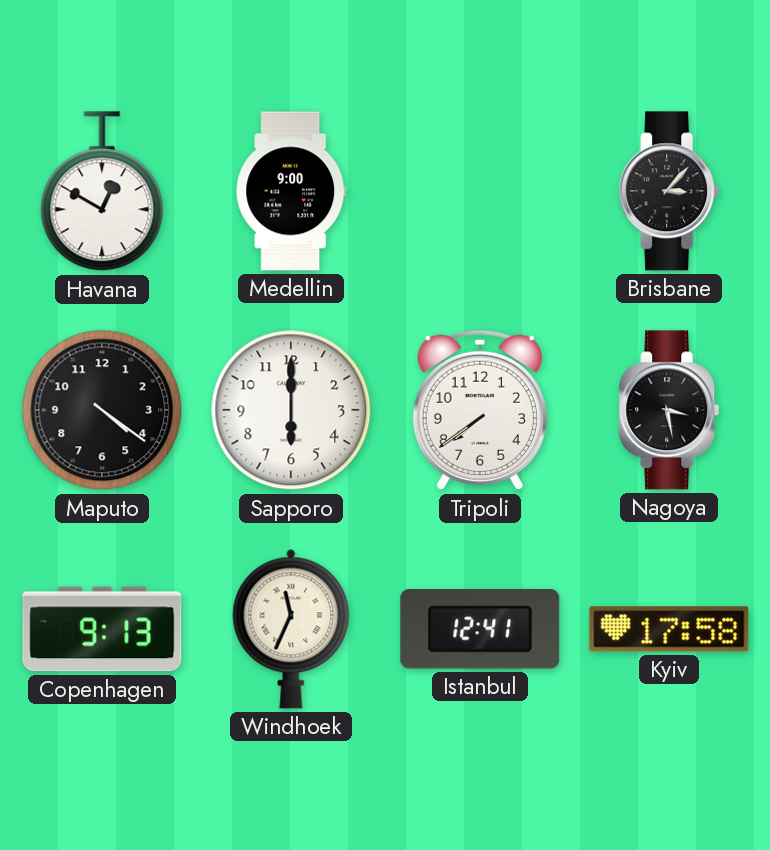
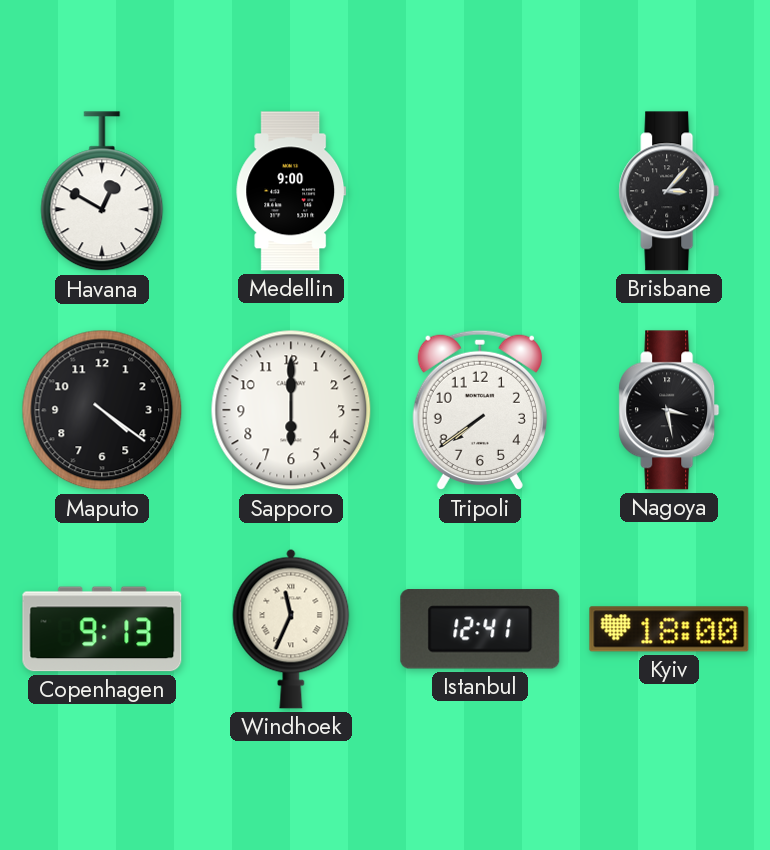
Kyiv: 17:58 -> 18:00
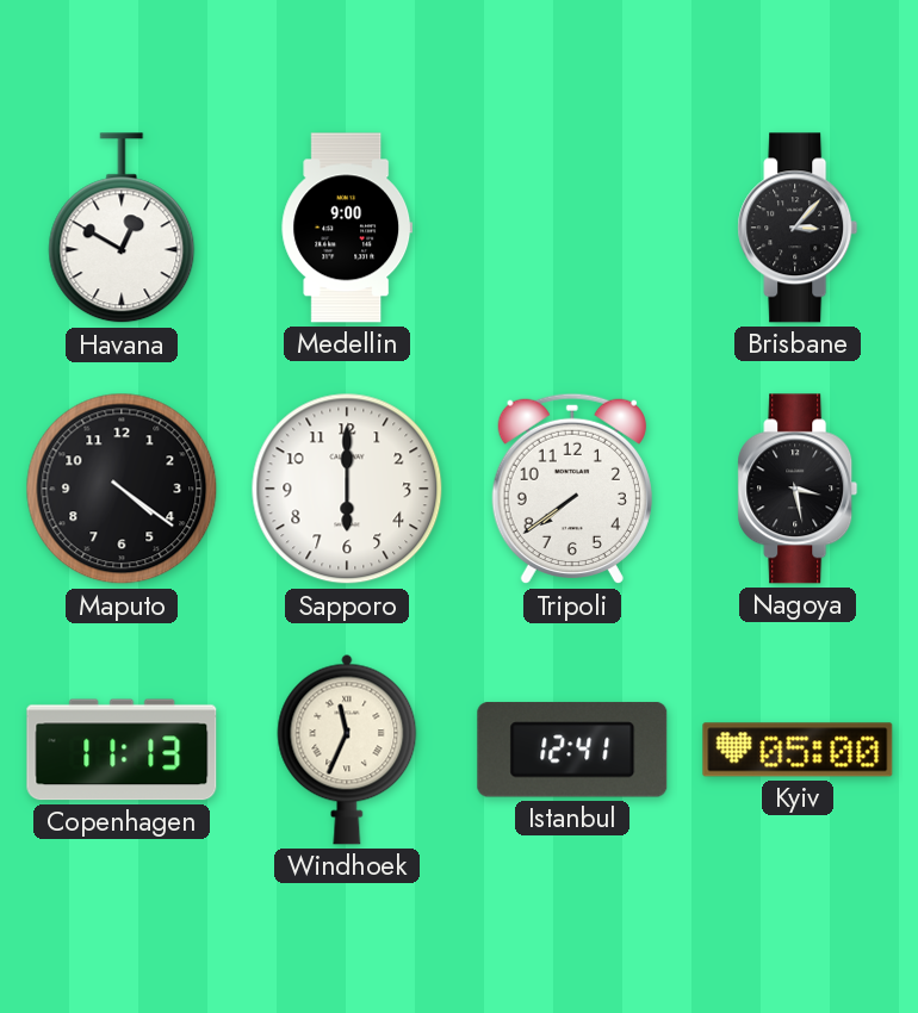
Copenhagen: 9:13 -> 11:13
Kyiv: 18:00 -> 05:00
